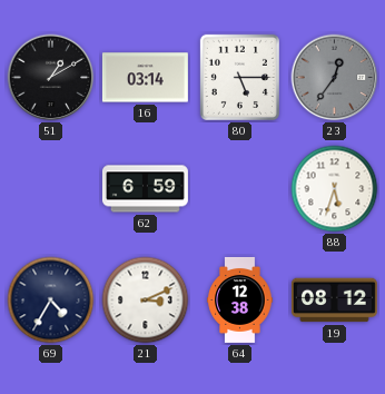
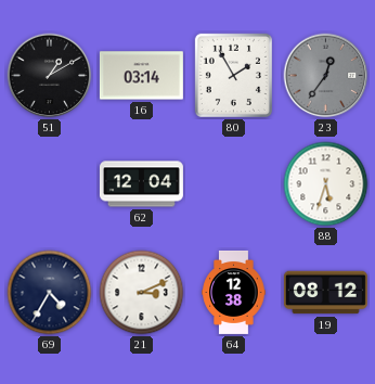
80: 5:15 -> 1:55
62: 6:59 -> 12:04
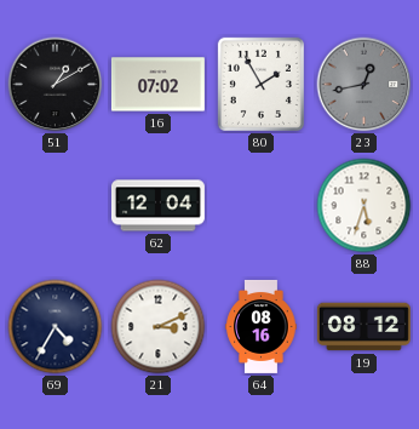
16: 03:14 -> 07:02
23: 12:36 -> 12:43
64: 12:38 -> 08:16
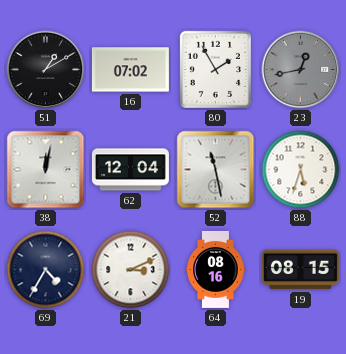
38: none -> 12:02
52: none -> 11:28
19: 08:12 -> 08:15
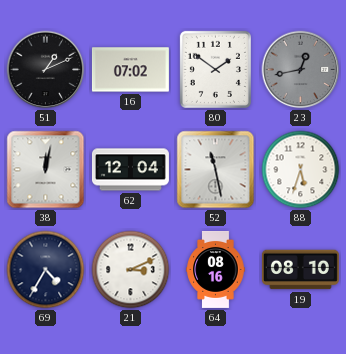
51: 1:10 -> 1:11
80: 1:55 -> 1:51
19: 08:15 -> 08:10
